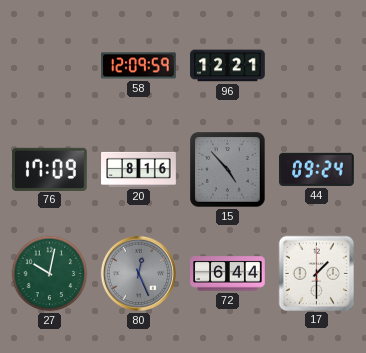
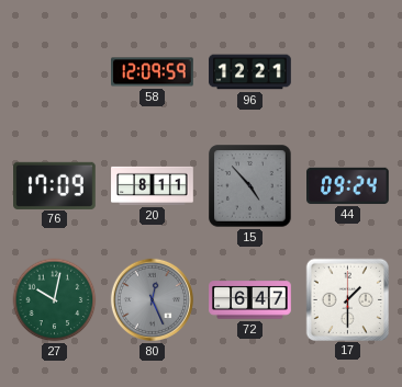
20: 8:16 -> 8:11
72: 6:44 -> 6:47
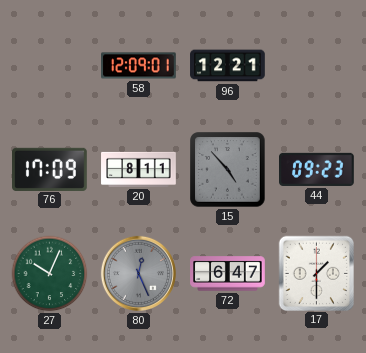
58: 12:09:59 -> 12:09:01
44: 09:24 -> 09:23
27: 10:02 -> 10:04
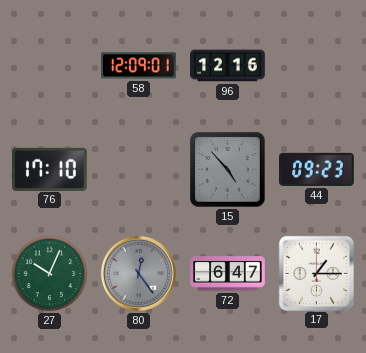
96: 12:21 -> 12:16
76: 17:09 -> 17:10
20: 8:11 -> none
80: 12:26 -> 12:24
17: 1:30 -> 1:15
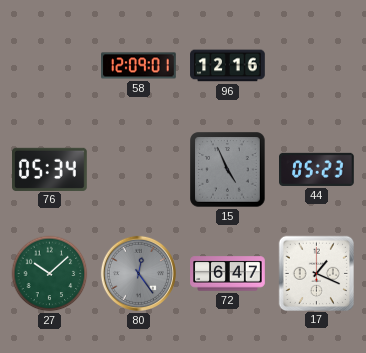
76: 17:10 -> 05:34
15: 4:53 -> 4:56
44: 09:23 -> 05:23
27: 10:04 -> 10:08
17: 1:15 -> 1:19
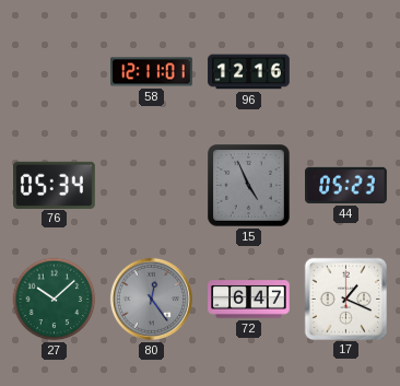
58: 12:09 -> 12:11
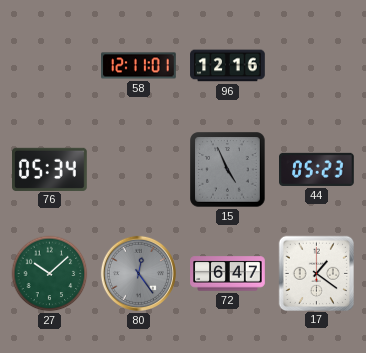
17: 1:19 -> 1:21
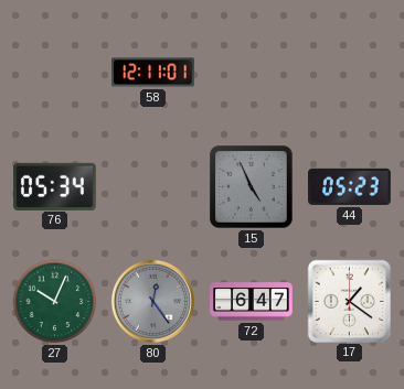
96: 12:16 -> none
27: 10:08 -> 10:04
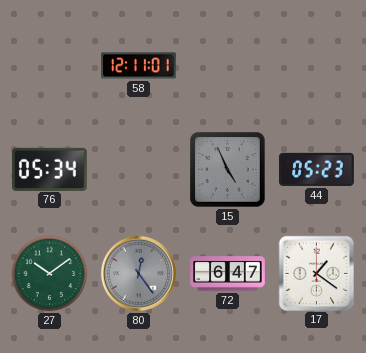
27: 10:04 -> 10:09
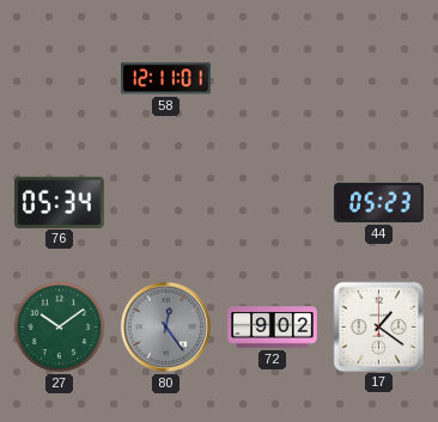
15: 4:56 -> none
72: 6:47 -> 9:02
